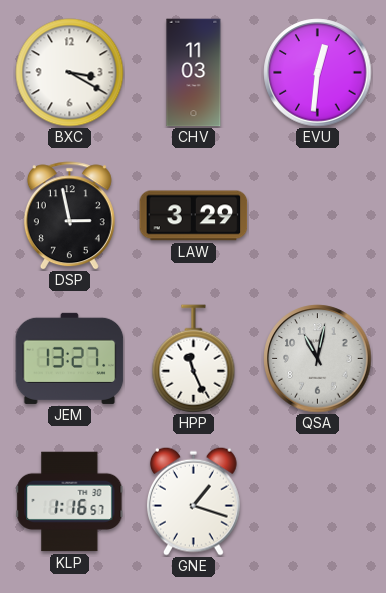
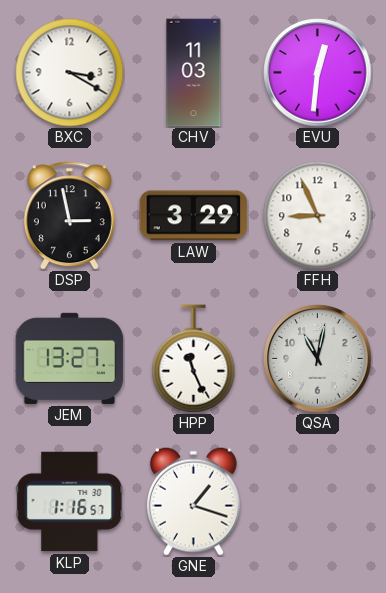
FFH: none -> 8:56
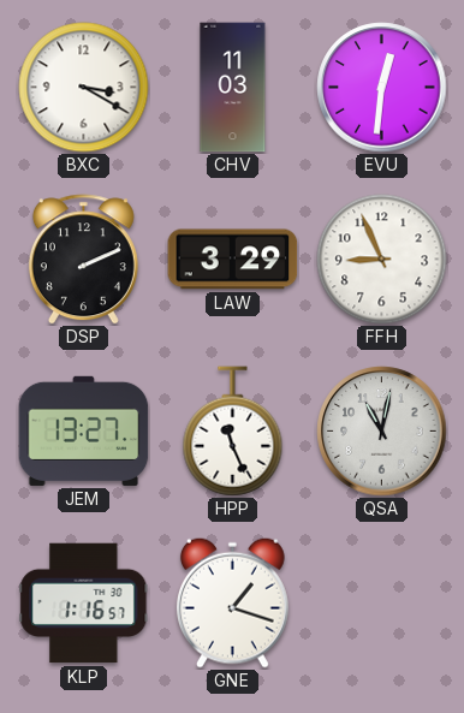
DSP: 2:58 -> 2:11
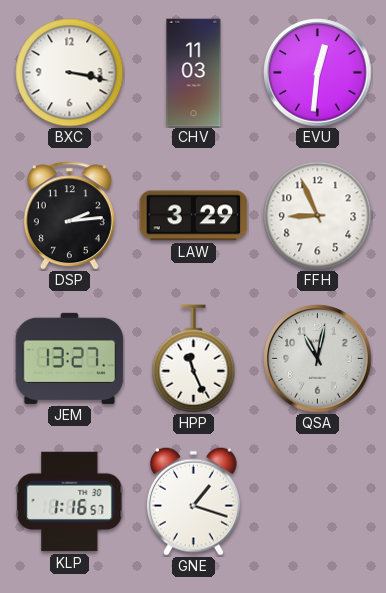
BXC: 3:20 -> 3:17
DSP: 2:11 -> 2:14
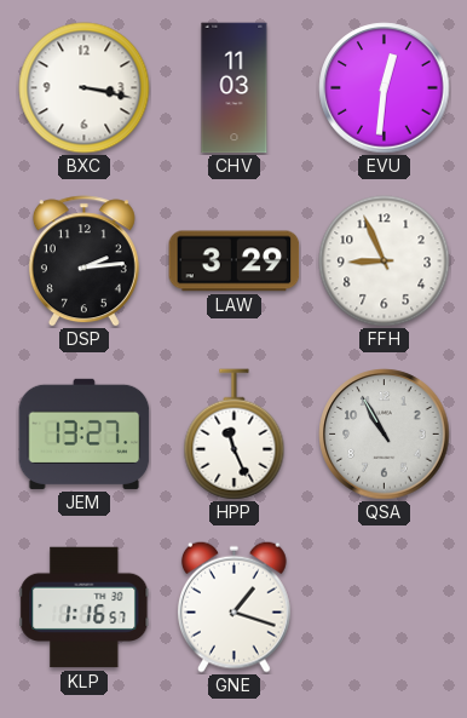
QSA: 11:02 -> 10:55
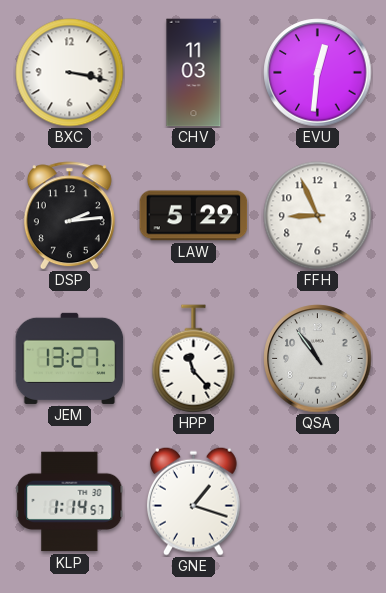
LAW: 3:29 -> 5:29
HPP: 11:26 -> 11:23
QSA: 10:55 -> 10:54
KLP: 1:16 -> 1:14
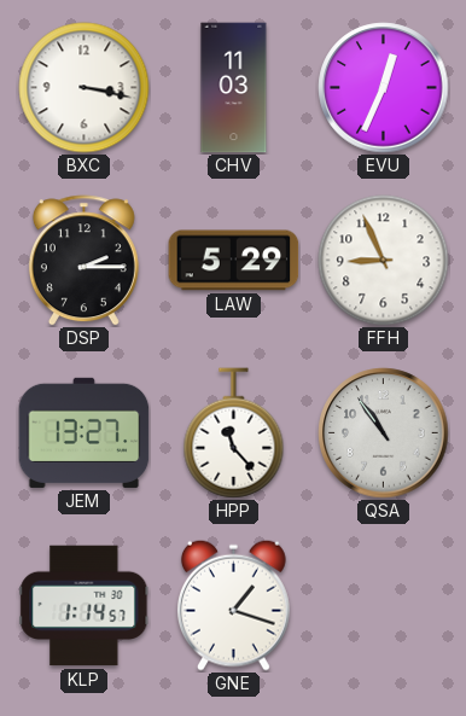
EVU: 12:31 -> 12:34
DSP: 2:14 -> 2:15
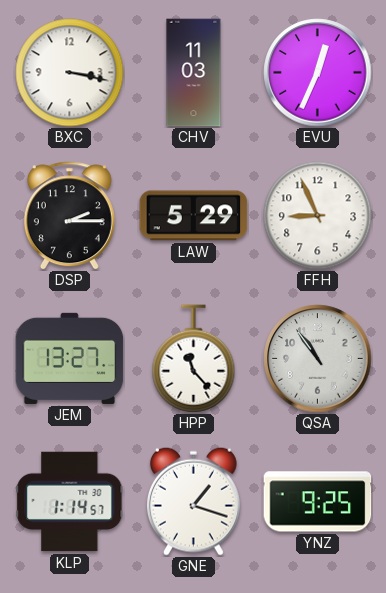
YNZ: none -> 9:25
